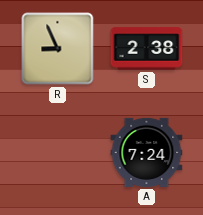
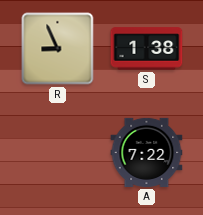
S: 2:38 -> 1:38
A: 7:24 -> 7:22
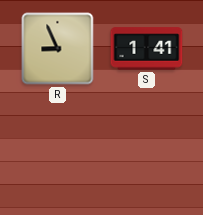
S: 1:38 -> 1:41
A: 7:22 -> none
